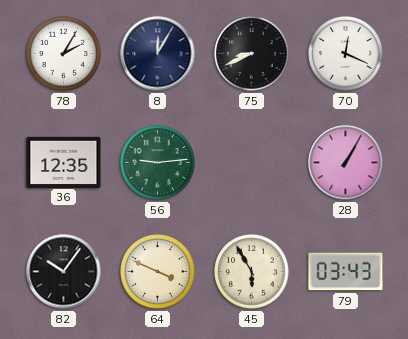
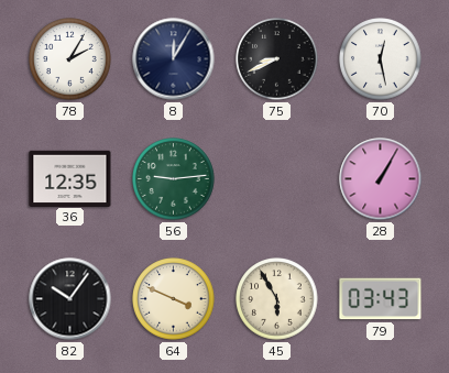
70: 12:19 -> 12:28
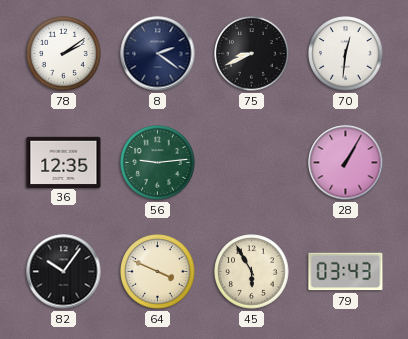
78: 2:05 -> 2:09
8: 12:05 -> 2:21
70: 12:28 -> 12:31
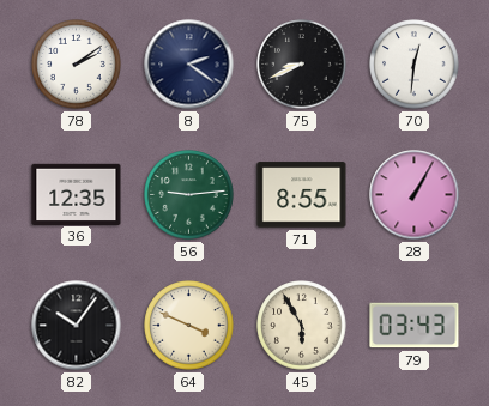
71: none -> 8:55
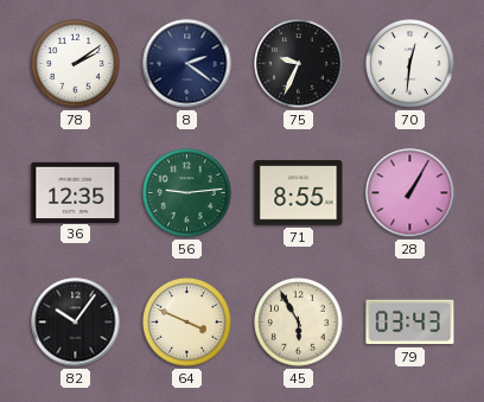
75: 8:41 -> 9:34
